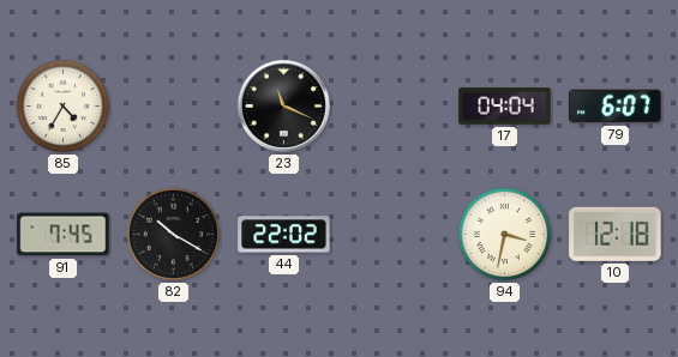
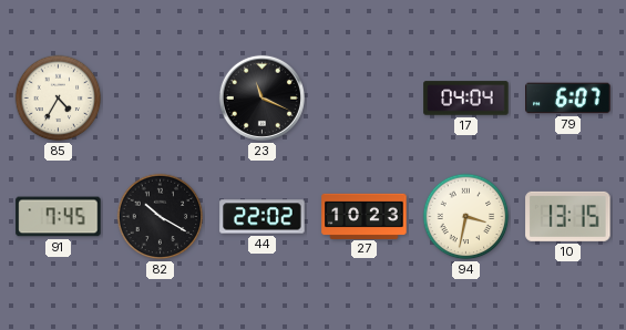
27: none -> 10:23
10: 12:18 -> 13:15
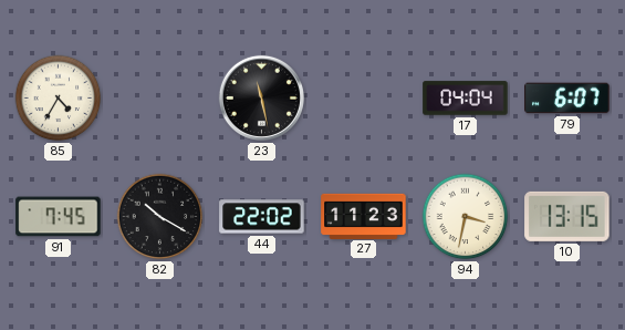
23: 11:19 -> 11:28
27: 10:23 -> 11:23
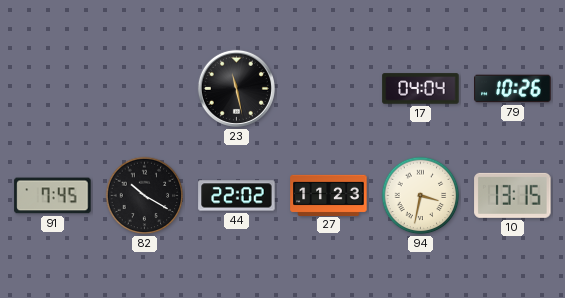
85: 4:35 -> none
79: 6:07 -> 10:26
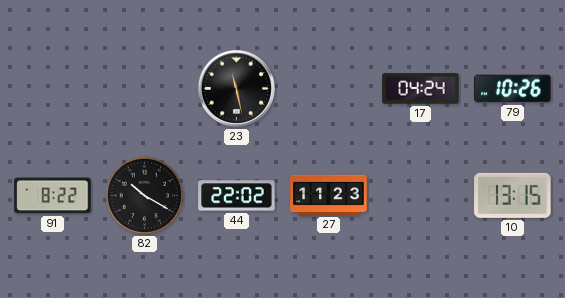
17: 04:04 -> 04:24
91: 7:45 -> 8:22
94: 3:32 -> none
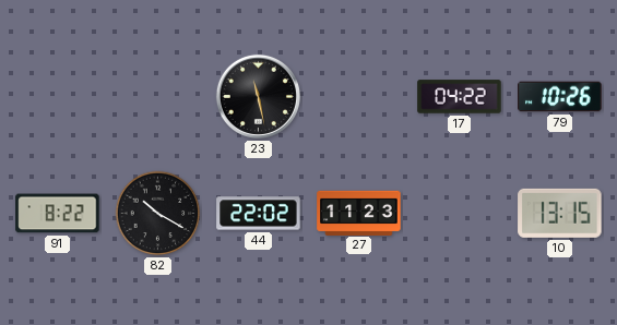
17: 04:24 -> 04:22
